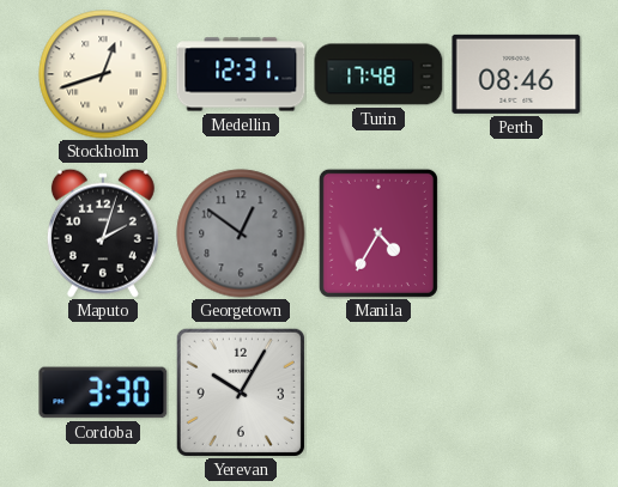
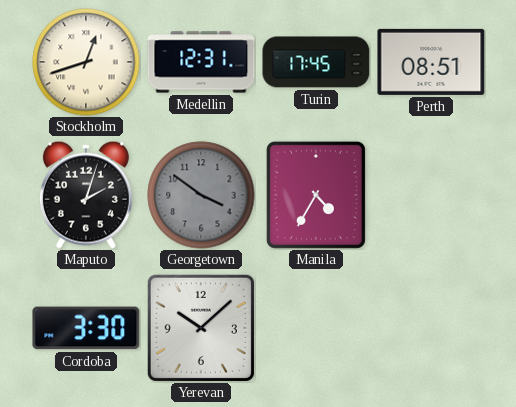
Turin: 17:48 -> 17:45
Perth: 08:46 -> 08:51
Georgetown: 12:51 -> 3:51
Yerevan: 10:05 -> 10:08
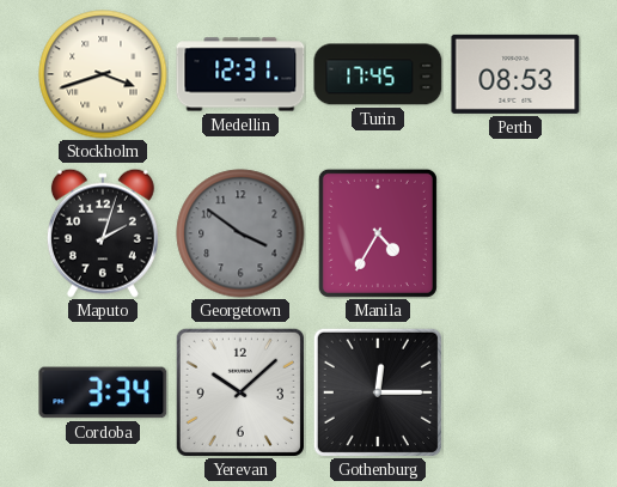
Stockholm: 12:42 -> 3:42
Perth: 08:51 -> 08:53
Cordoba: 3:30 -> 3:34
Gothenburg: none -> 12:15
